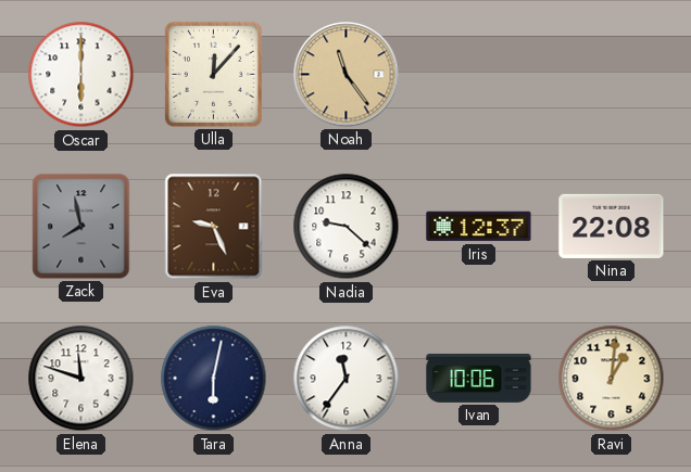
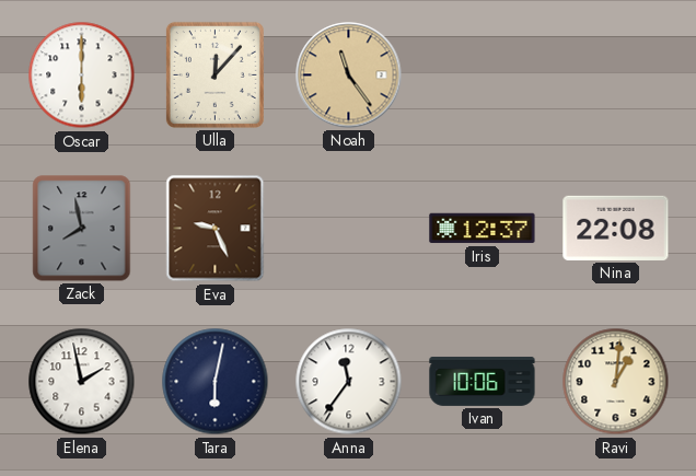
Nadia: 9:22 -> none
Elena: 11:48 -> 1:58
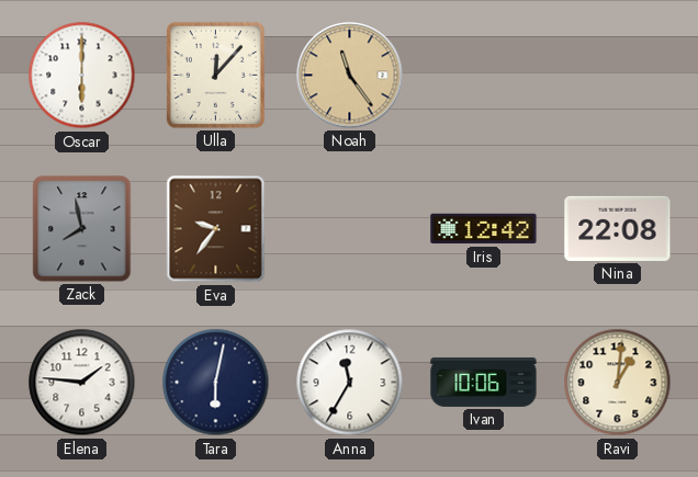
Eva: 9:26 -> 9:36
Iris: 12:37 -> 12:42
Elena: 1:58 -> 1:46
Anna: 11:36 -> 11:35
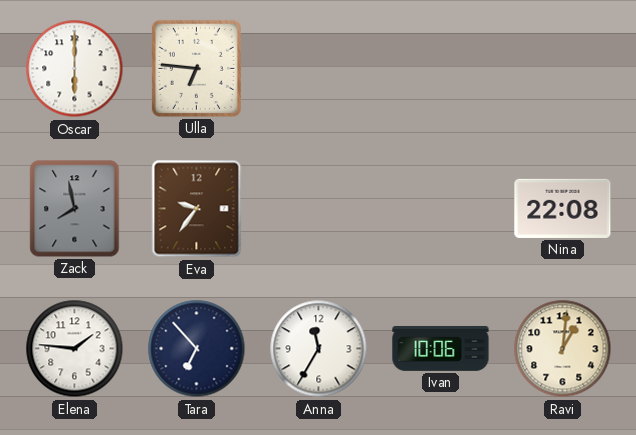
Ulla: 12:07 -> 6:46
Noah: 11:24 -> none
Iris: 12:42 -> none
Tara: 6:02 -> 6:53
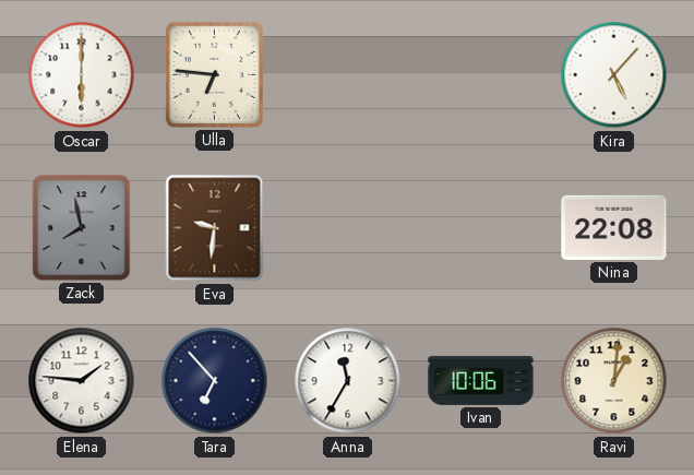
Kira: none -> 5:07
Eva: 9:36 -> 9:31
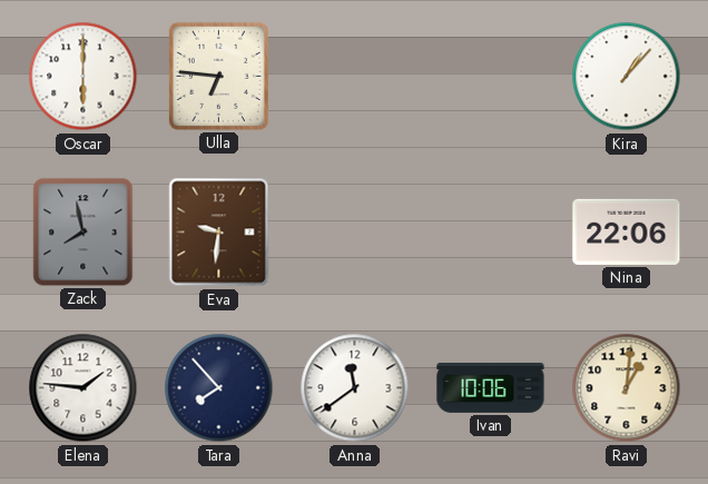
Kira: 5:07 -> 1:07
Nina: 22:08 -> 22:06
Tara: 6:53 -> 7:53
Anna: 11:35 -> 11:39
